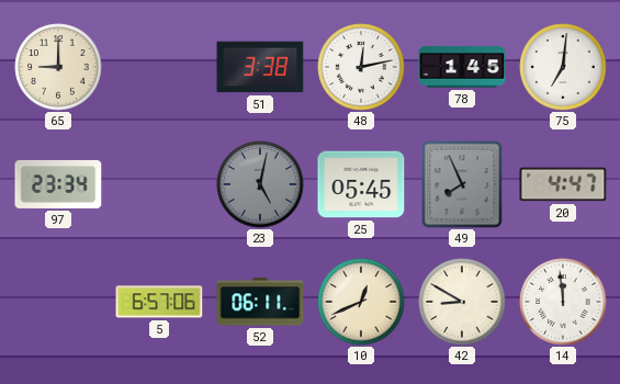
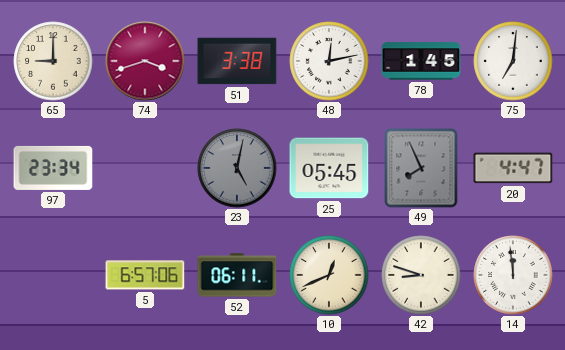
74: none -> 3:42
42: 8:50 -> 8:48
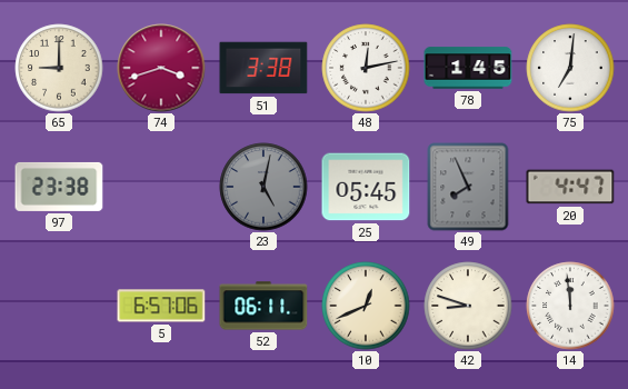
97: 23:34 -> 23:38
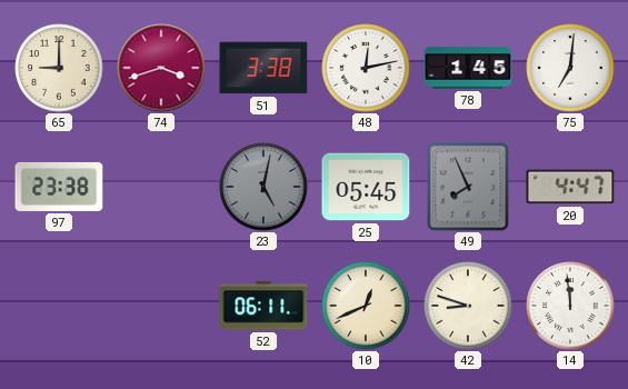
5: 6:57 -> none
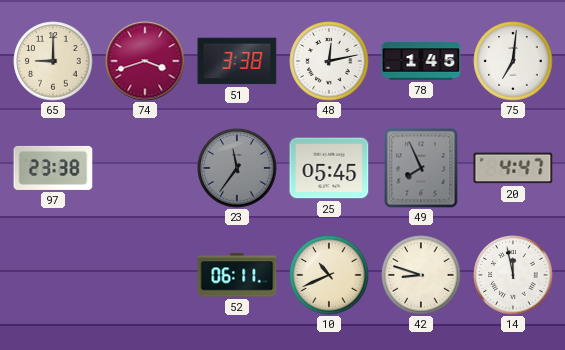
23: 5:02 -> 11:36
10: 12:41 -> 10:41
14: 11:59 -> 11:58
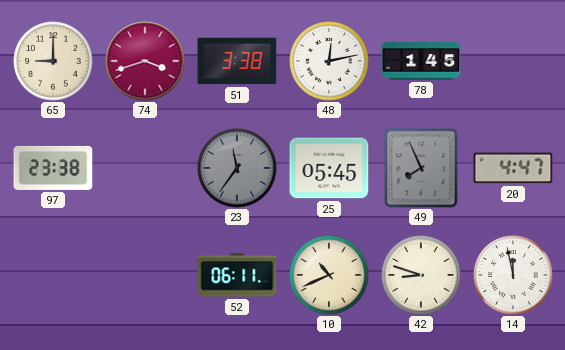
75: 7:01 -> none
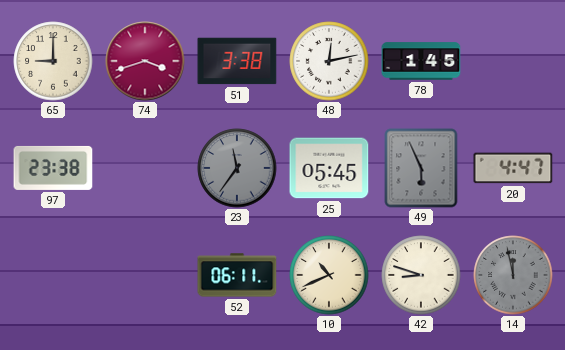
49: 7:56 -> 5:56
14 dial: white -> grey
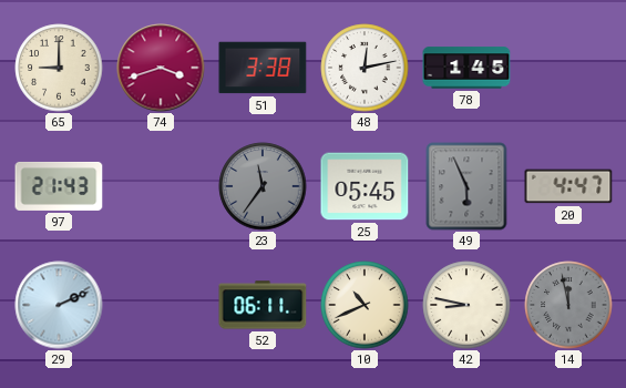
97: 23:38 -> 21:43
29: none -> 2:11
42: 8:48 -> 8:47
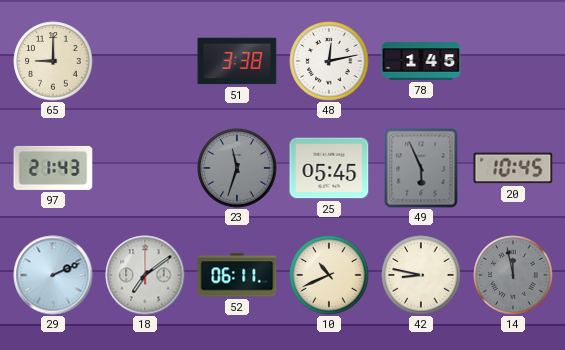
74: 3:42 -> none
23: 11:36 -> 11:33
20: 4:47 -> 10:45
18: none -> 7:09
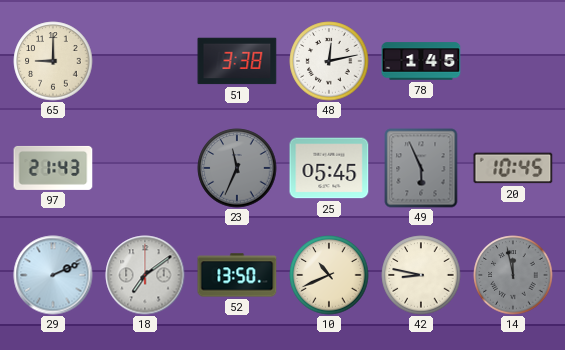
23: 11:33 -> 11:34
52: 06:11 -> 13:50
